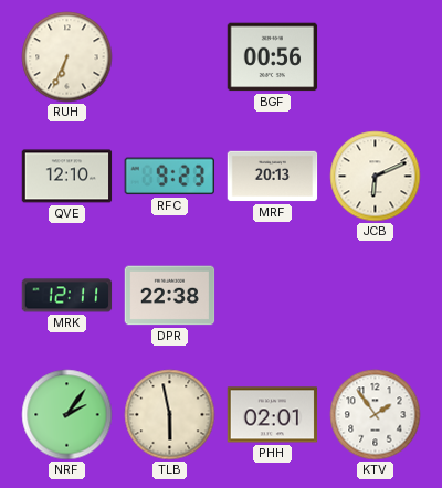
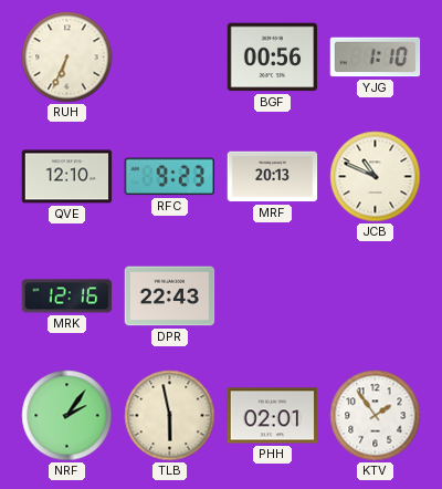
YJG: none -> 1:10
JCB: 6:11 -> 10:49
MRK: 12:11 -> 12:16
DPR: 22:38 -> 22:43
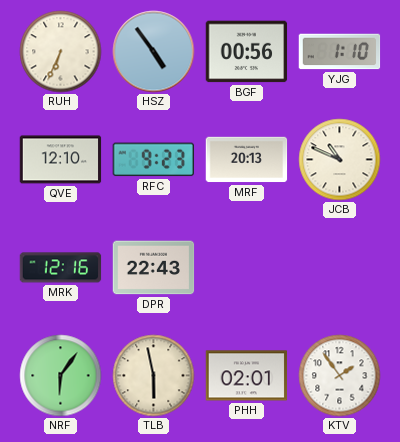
HSZ: none -> 4:54
NRF: 2:06 -> 6:06
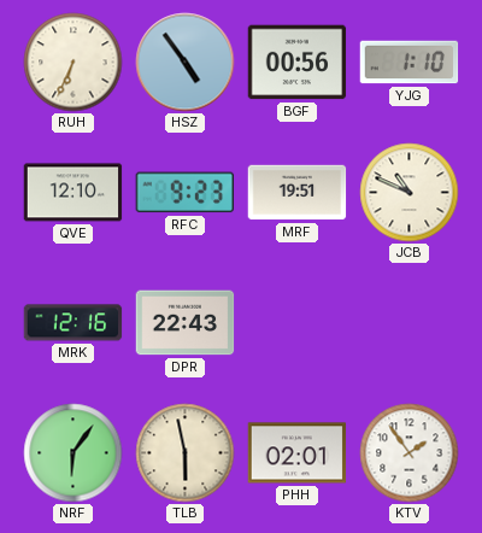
MRF: 20:13 -> 19:51
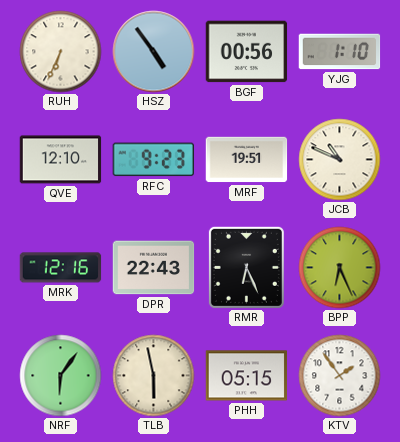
RMR: none -> 6:26
BPP: none -> 6:26
PHH: 02:01 -> 05:15
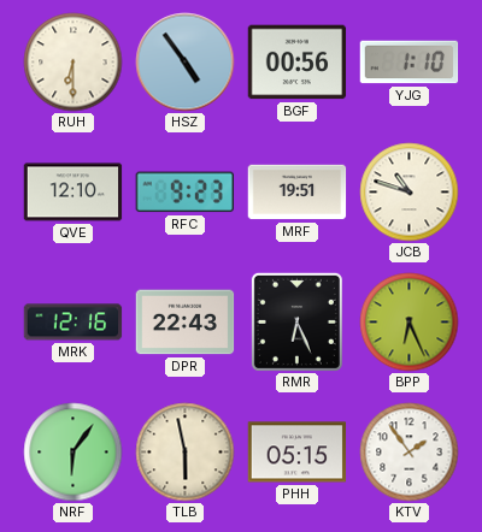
RUH: 6:34 -> 6:30
JCB: 10:49 -> 10:48
